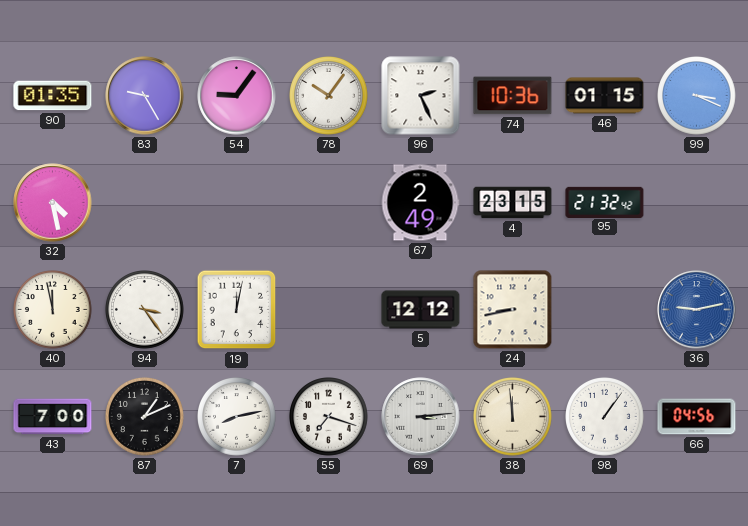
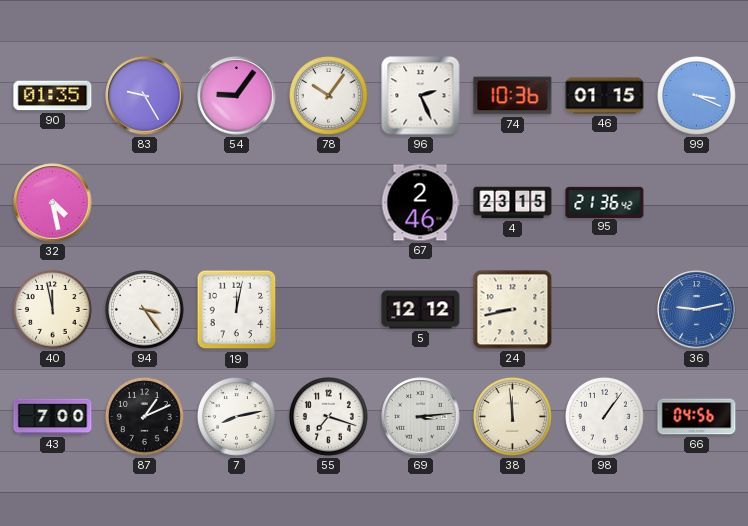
67: 2:49 -> 2:46
95: 21:32 -> 21:36
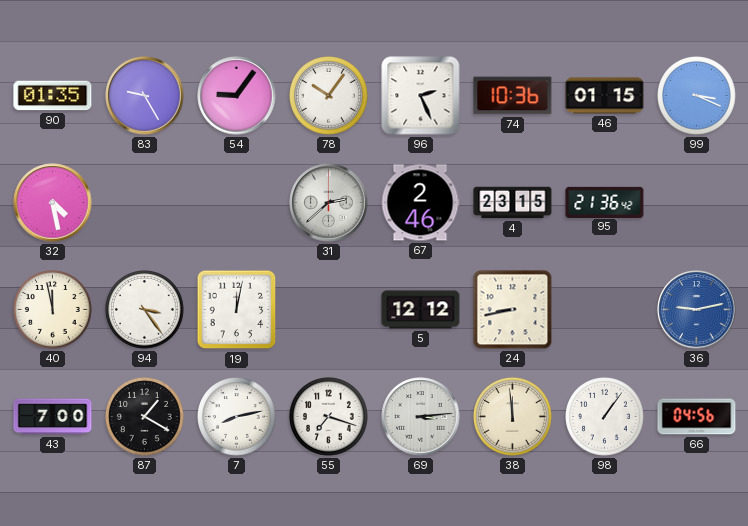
31: none -> 2:38
87: 1:11 -> 1:20
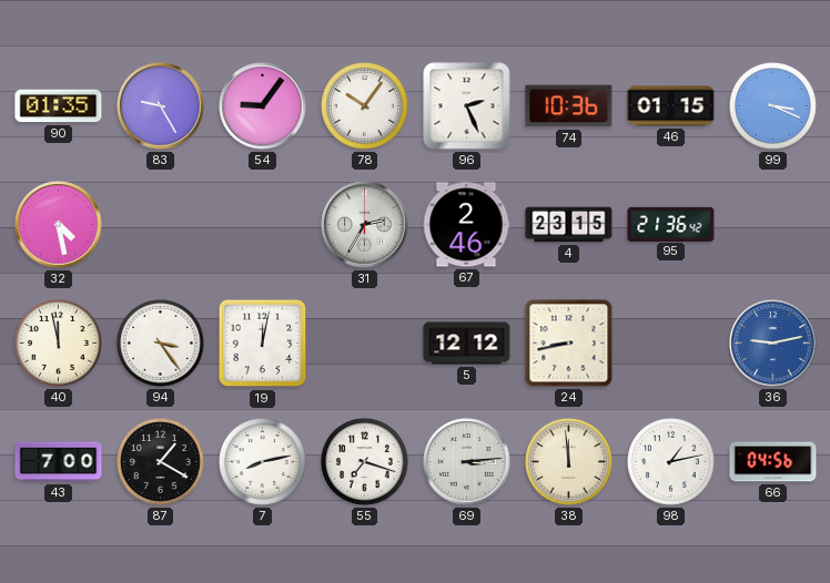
31: 2:38 -> 2:35
98: 1:06 -> 1:13
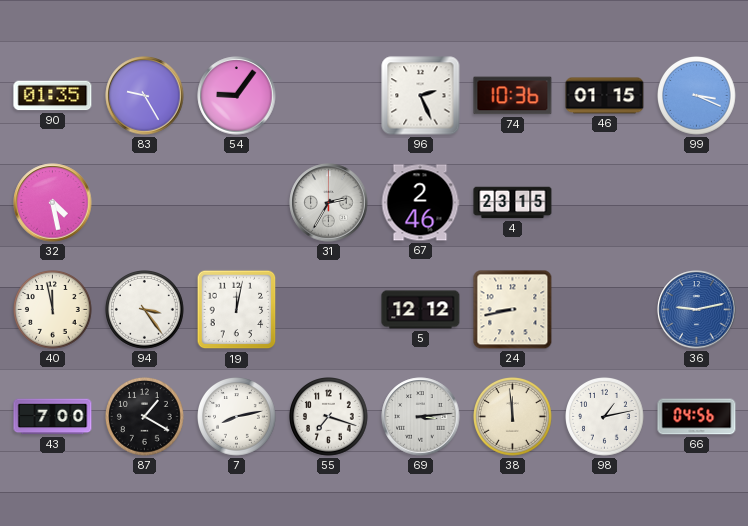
78: 10:06 -> none
95: 21:36 -> none
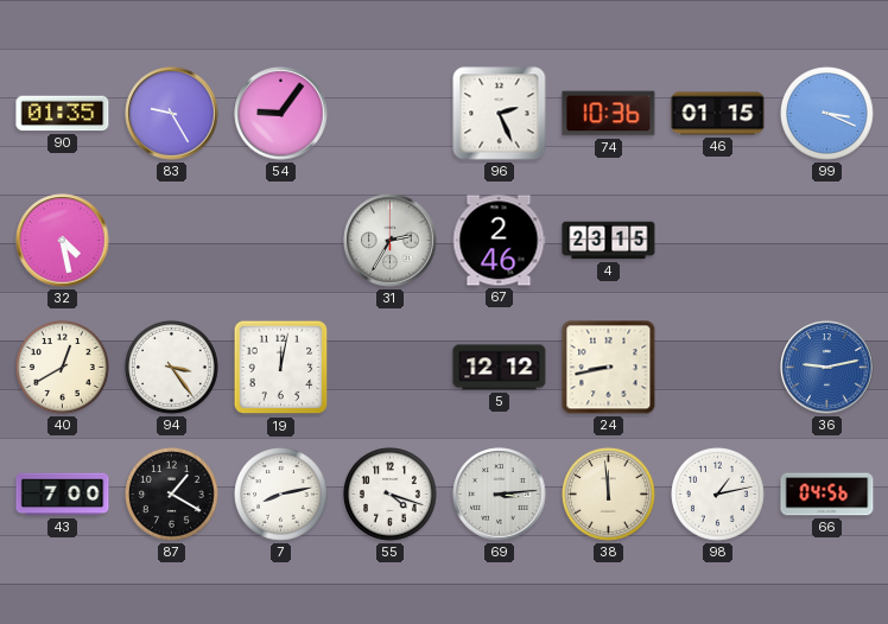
40: 11:58 -> 12:40
55: 7:18 -> 4:18
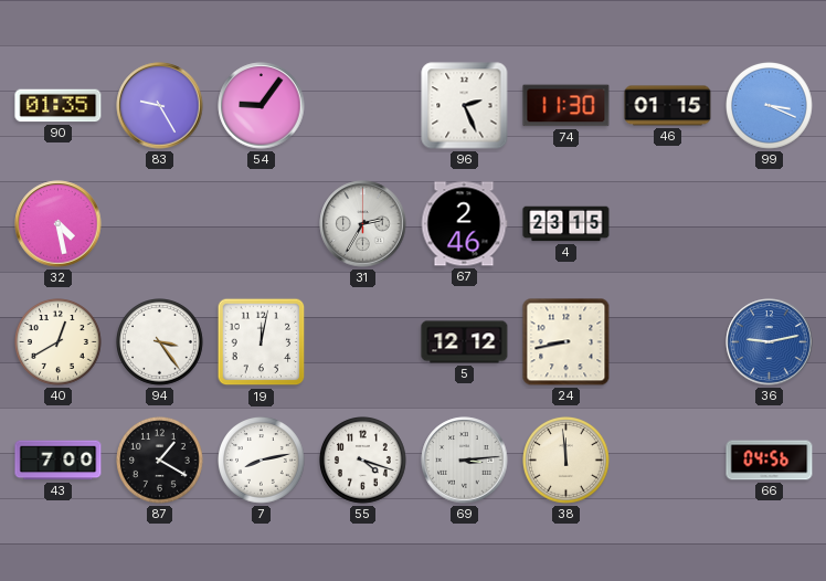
74: 10:36 -> 11:30
98: 1:13 -> none
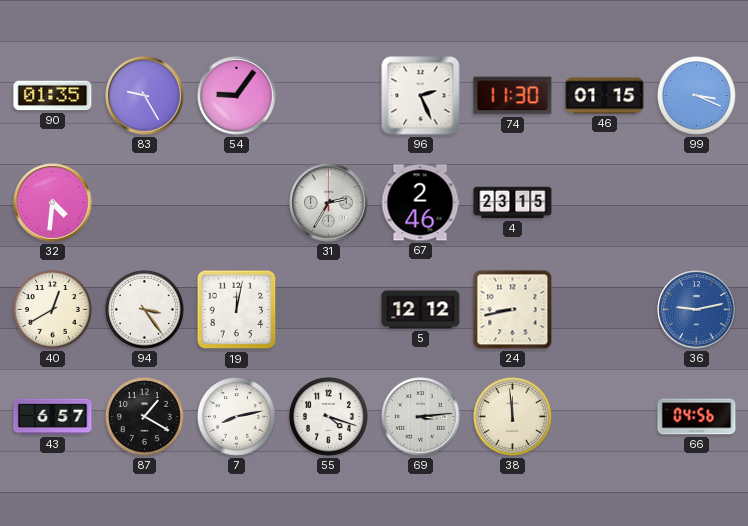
32: 4:28 -> 4:31
43: 7:00 -> 6:57
